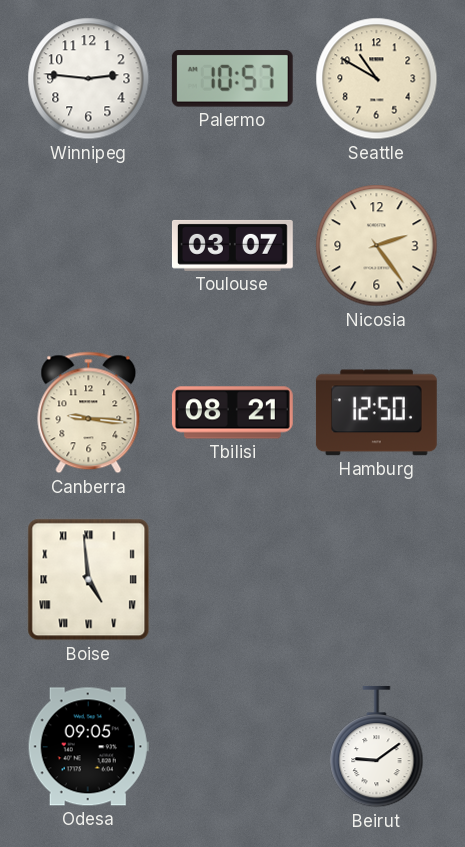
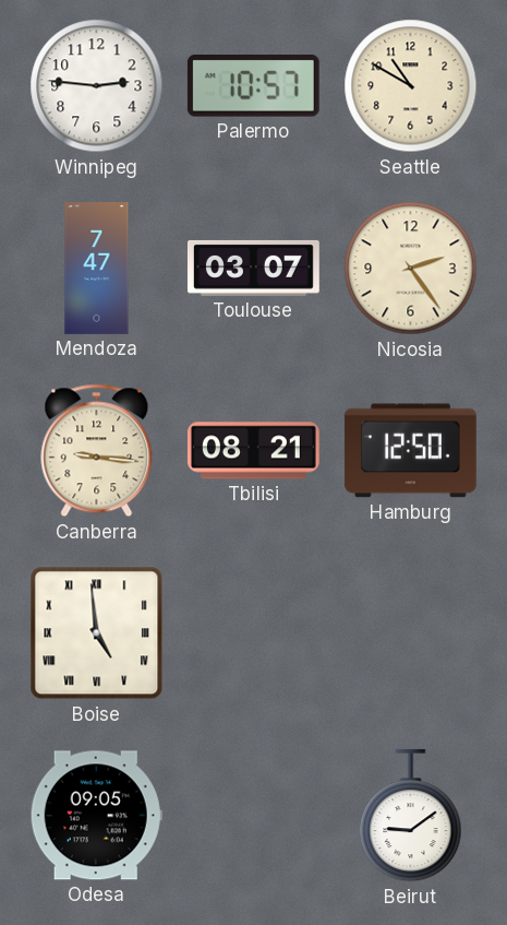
Mendoza: none -> 7:47
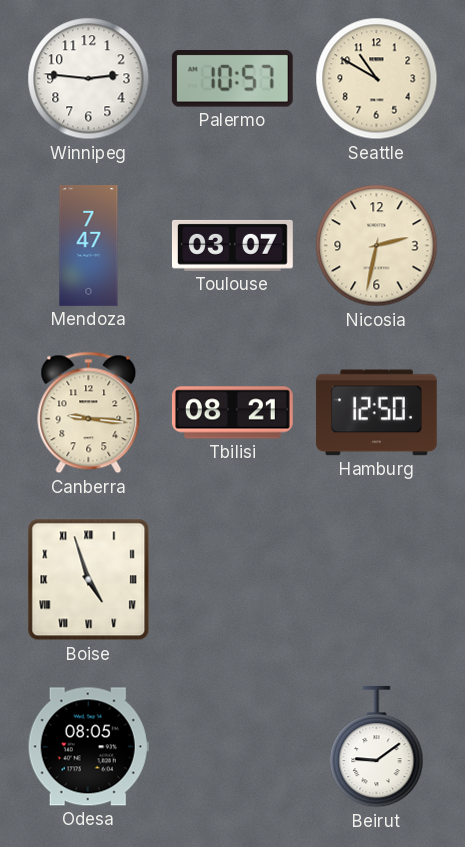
Nicosia: 2:24 -> 2:32
Boise: 4:59 -> 4:57
Odesa: 09:05 -> 08:05
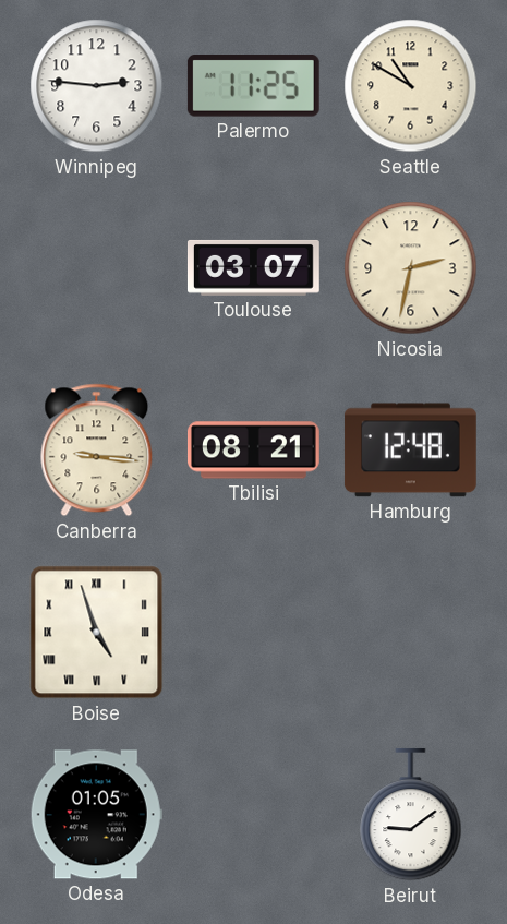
Palermo: 10:57 -> 11:25
Mendoza: 7:47 -> none
Hamburg: 12:50 -> 12:48
Odesa: 08:05 -> 01:05
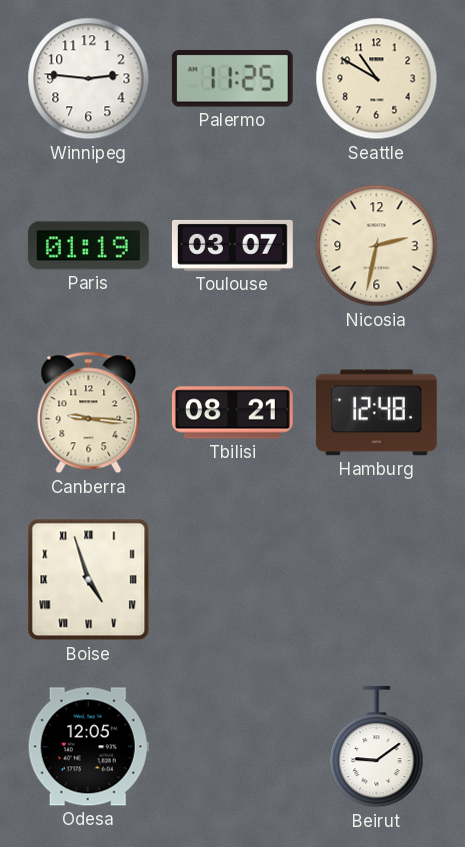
Paris: none -> 01:19
Odesa: 01:05 -> 12:05
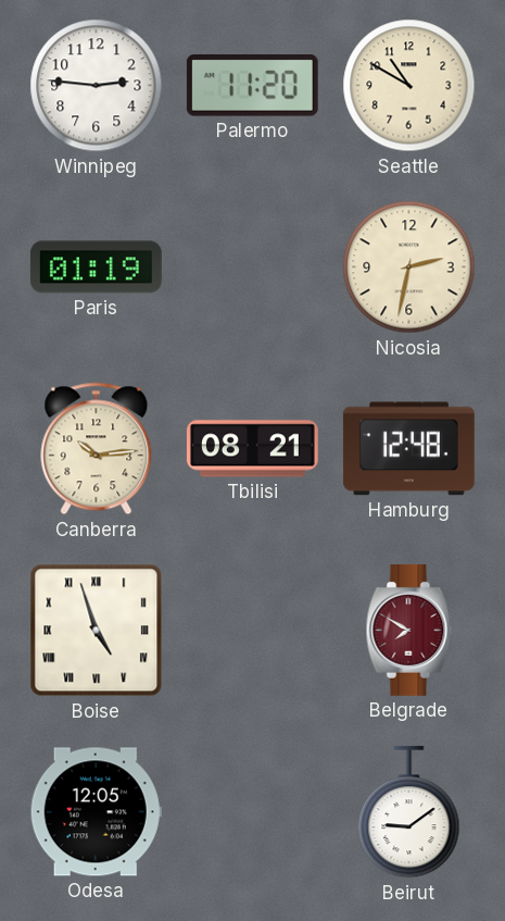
Palermo: 11:25 -> 11:20
Toulouse: 03:07 -> none
Canberra: 9:16 -> 10:14
Belgrade: none -> 7:50
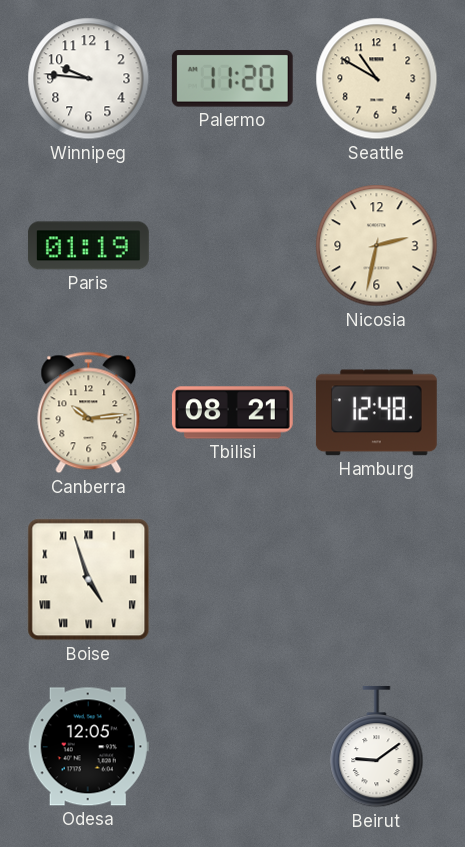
Winnipeg: 2:46 -> 9:46
Belgrade: 7:50 -> none
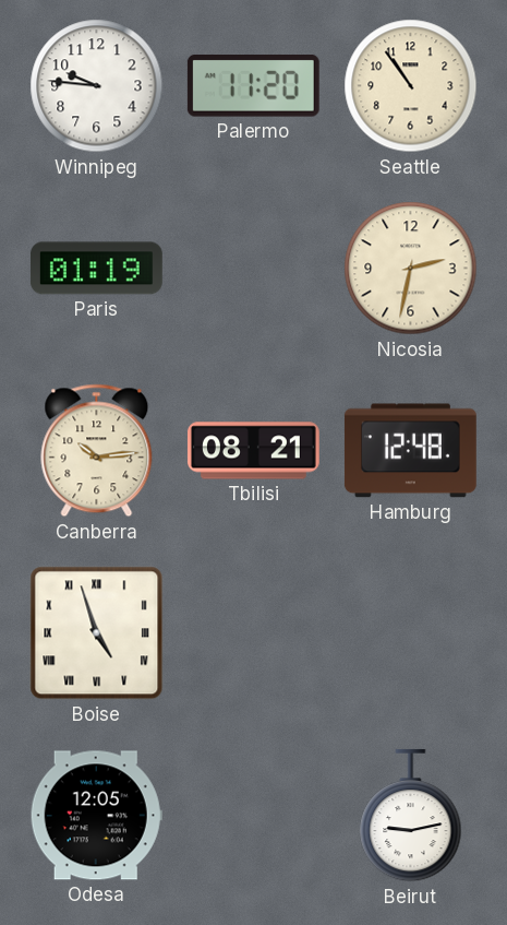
Seattle: 10:50 -> 10:54
Beirut: 9:09 -> 9:13
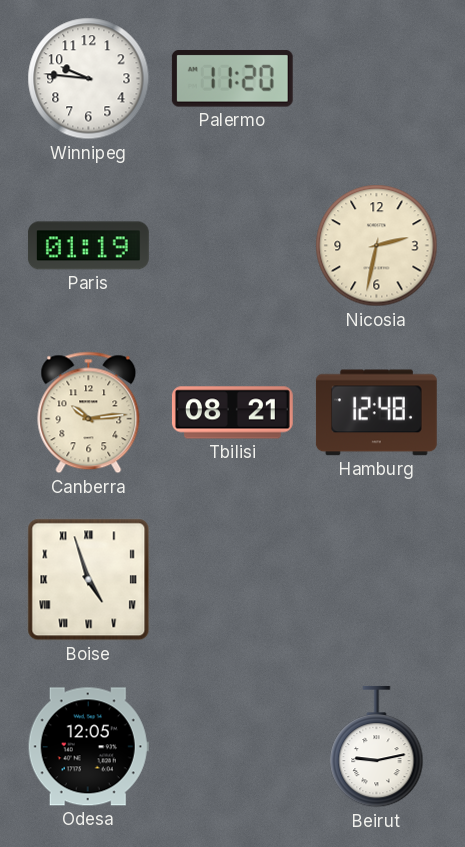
Seattle: 10:54 -> none
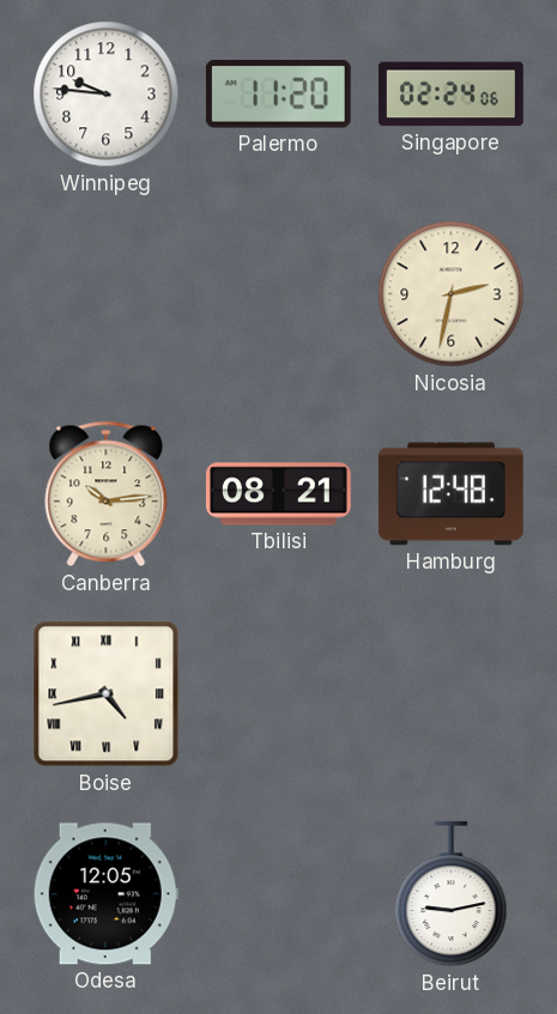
Singapore: none -> 02:24
Paris: 01:19 -> none
Boise: 4:57 -> 4:43
